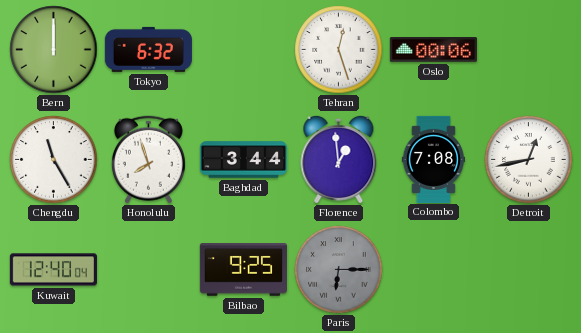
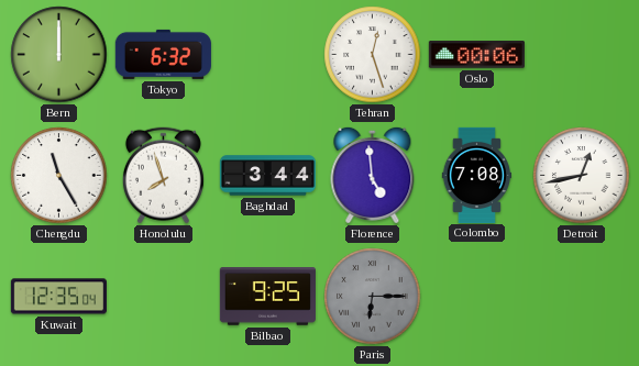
Florence: 12:59 -> 4:59
Kuwait: 12:40 -> 12:35
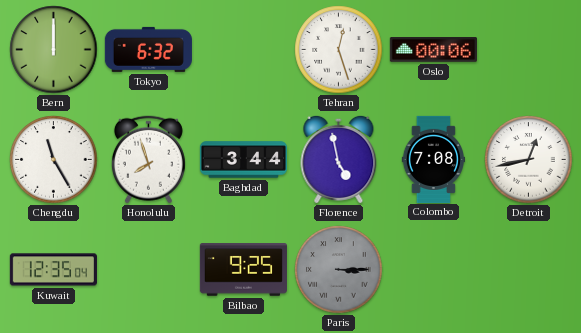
Florence: 4:59 -> 4:58
Paris: 6:15 -> 3:15
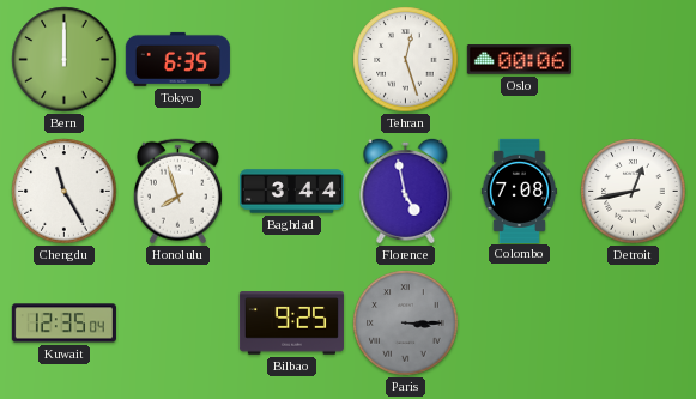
Tokyo: 6:32 -> 6:35
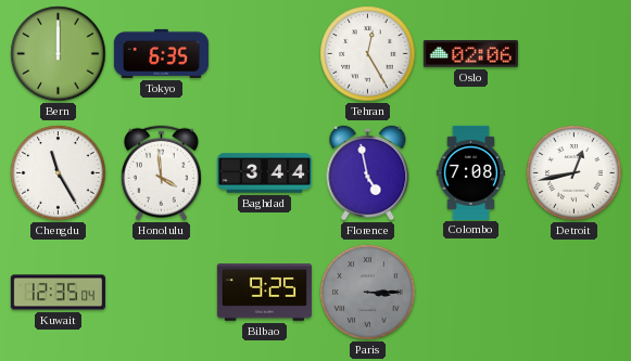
Tehran: 12:27 -> 12:25
Oslo: 00:06 -> 02:06
Honolulu: 7:57 -> 3:59
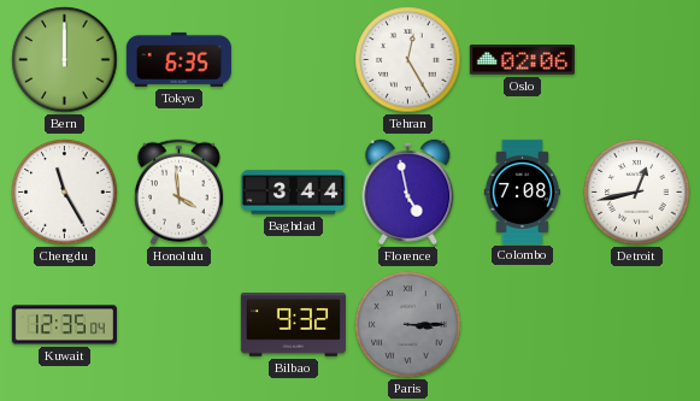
Bilbao: 9:25 -> 9:32
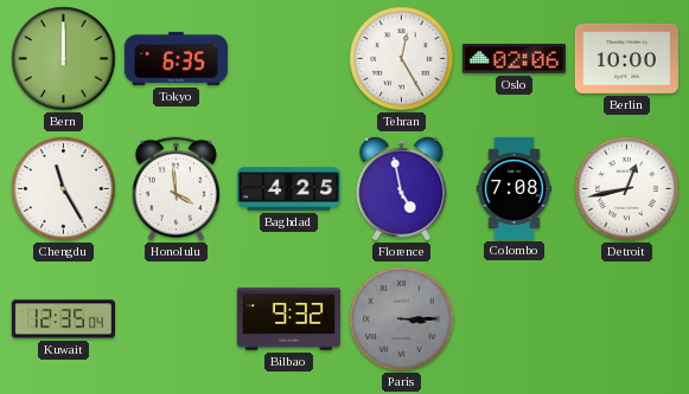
Berlin: none -> 10:00
Baghdad: 3:44 -> 4:25
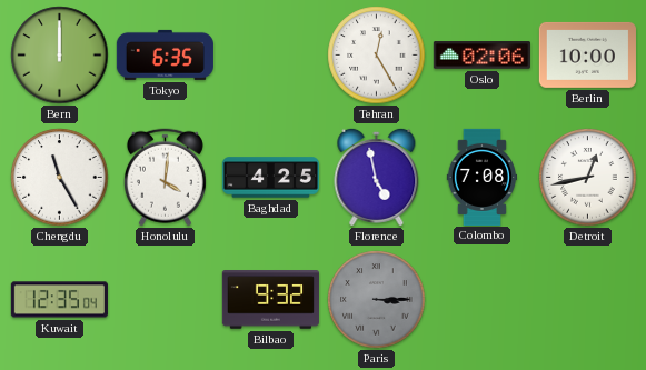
Honolulu: 3:59 -> 4:01
